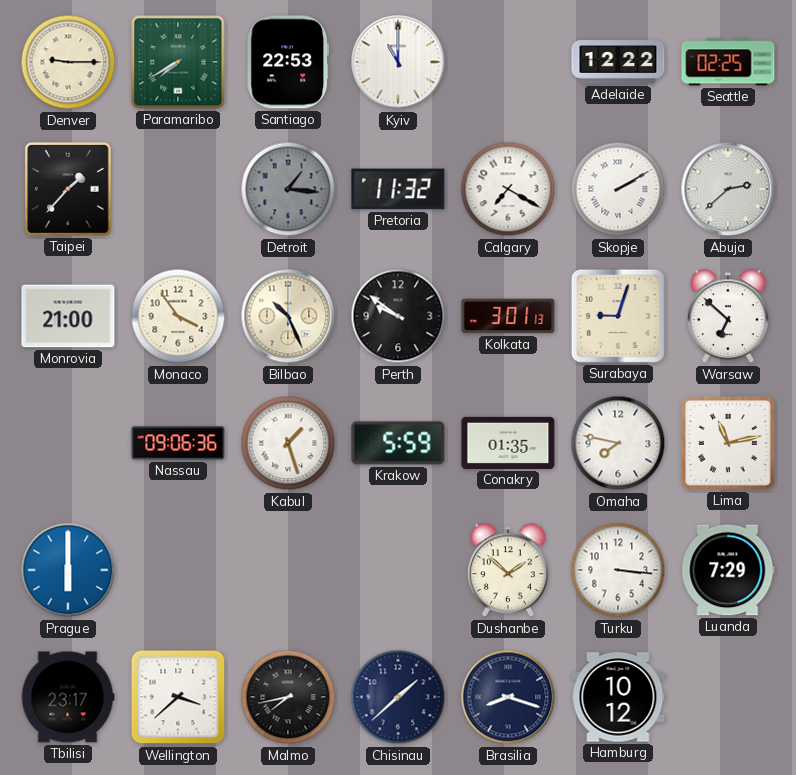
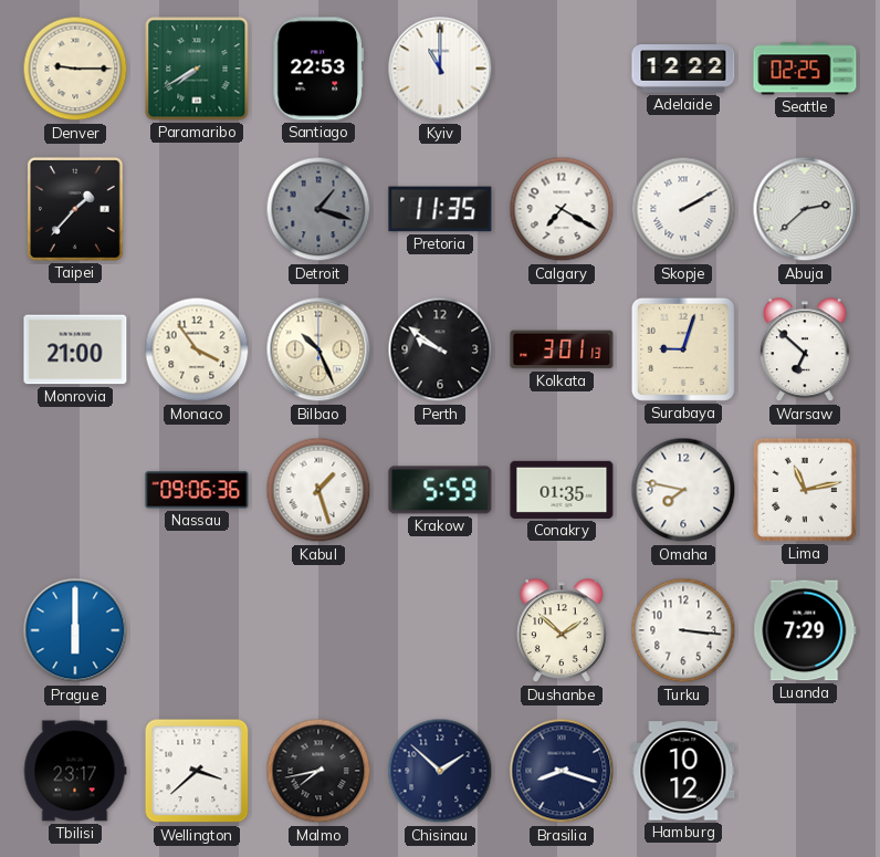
Detroit: 1:16 -> 1:18
Pretoria: 11:32 -> 11:35
Chisinau: 1:38 -> 1:52
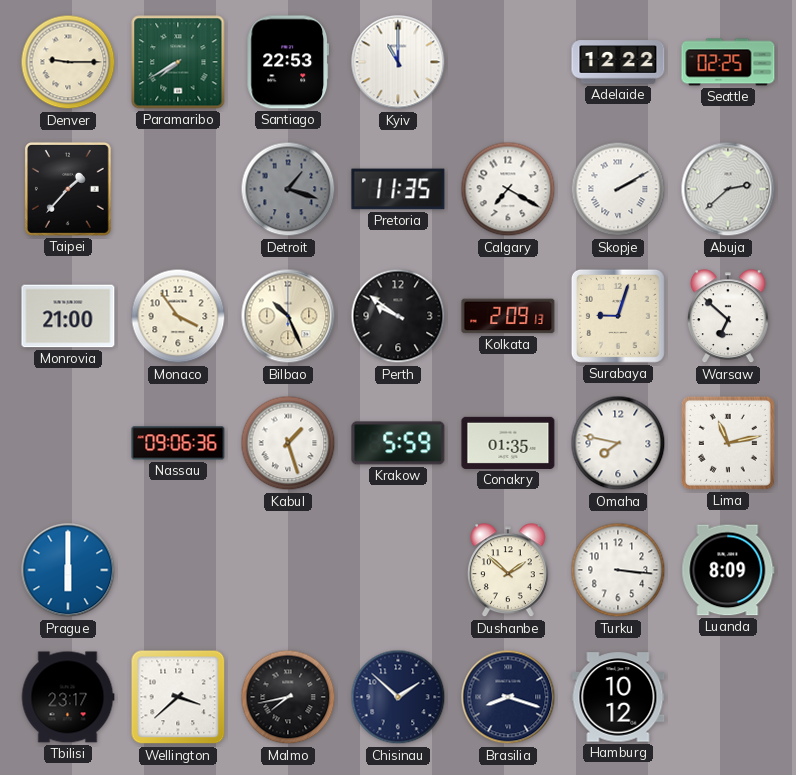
Kolkata: 3:01 -> 2:09
Luanda: 7:29 -> 8:09
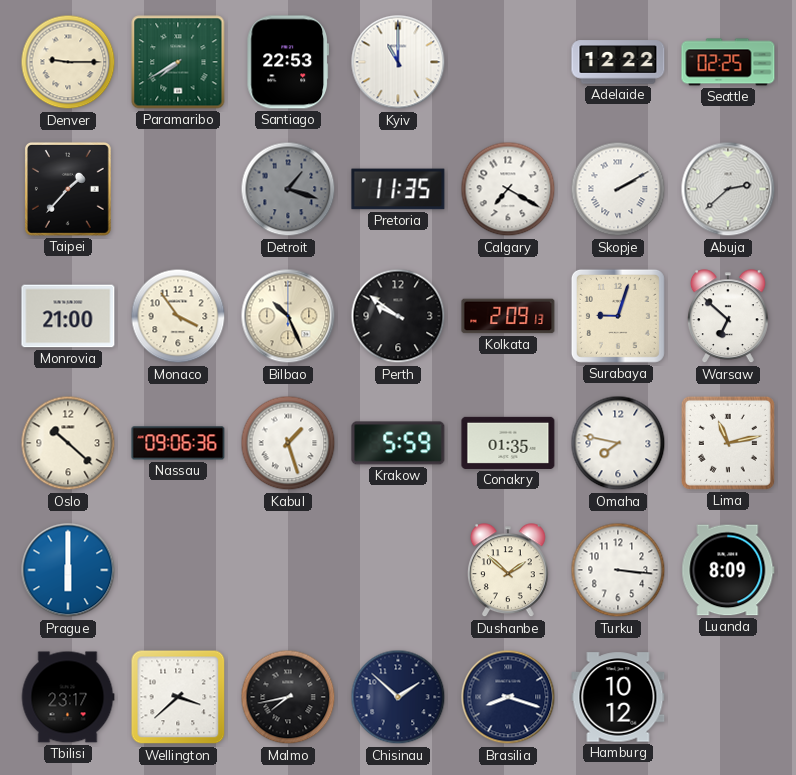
Oslo: none -> 10:22
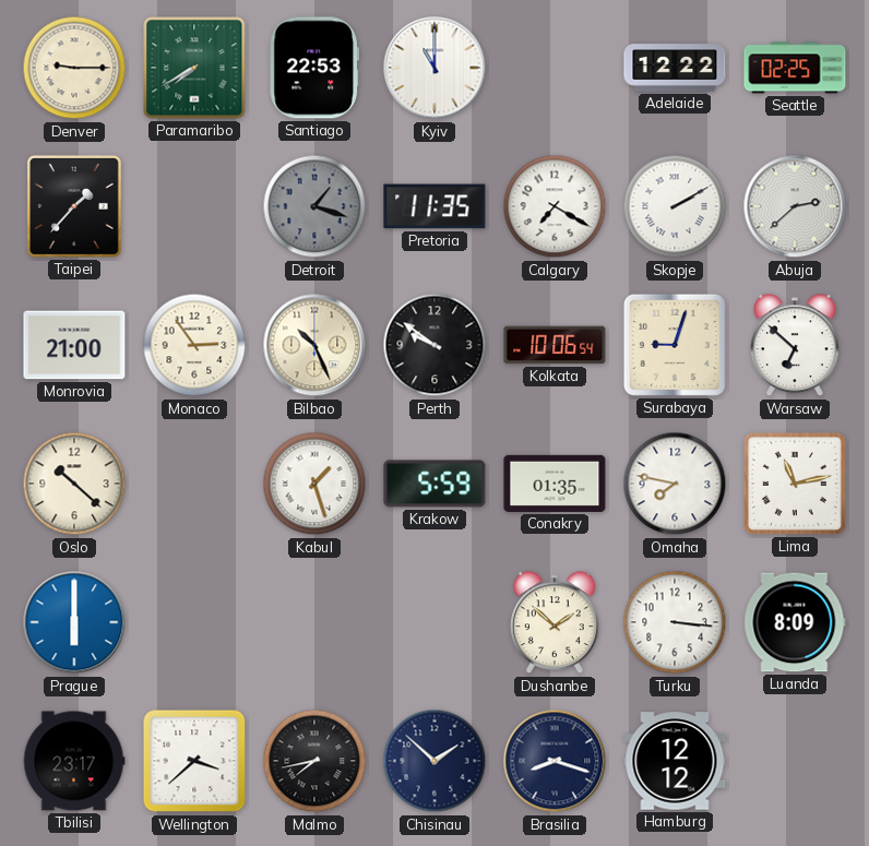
Monaco: 3:54 -> 2:54
Kolkata: 2:09 -> 10:06
Nassau: 09:06 -> none
Hamburg: 10:12 -> 12:12
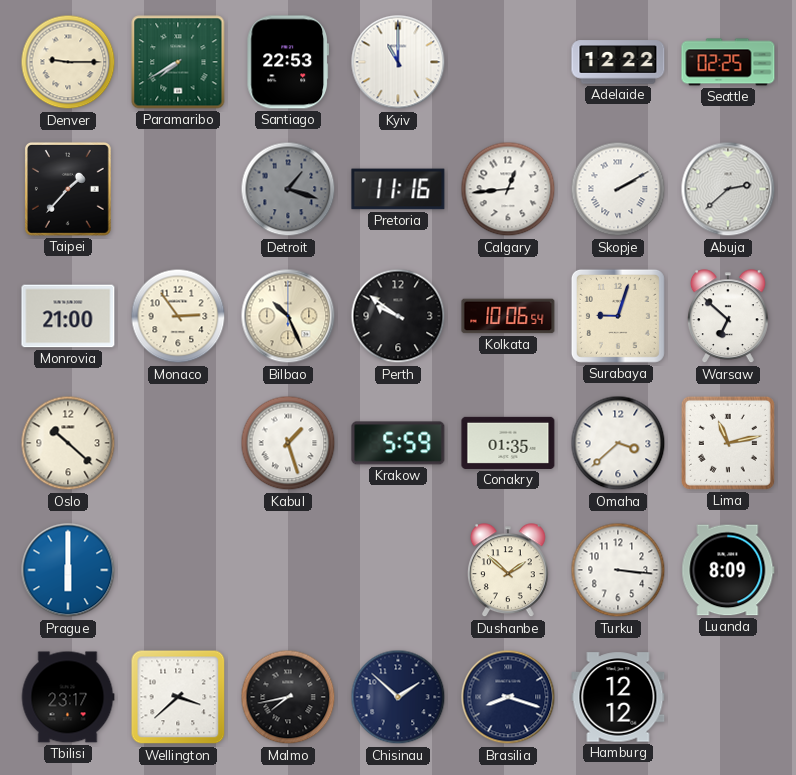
Pretoria: 11:35 -> 11:16
Calgary: 7:20 -> 12:44
Omaha: 7:47 -> 3:38
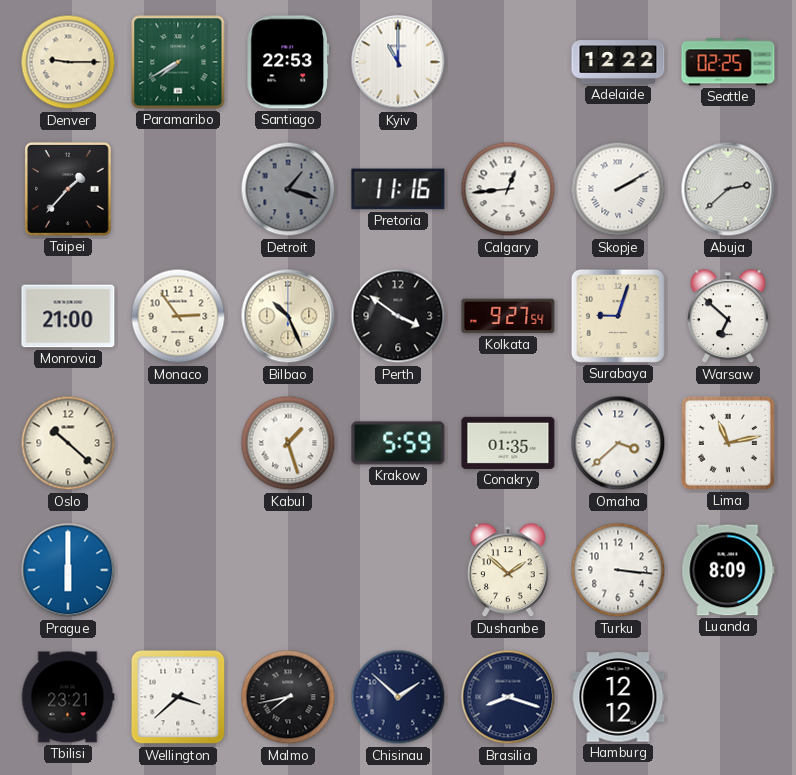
Perth: 9:51 -> 3:51
Kolkata: 10:06 -> 9:27
Tbilisi: 23:17 -> 23:21
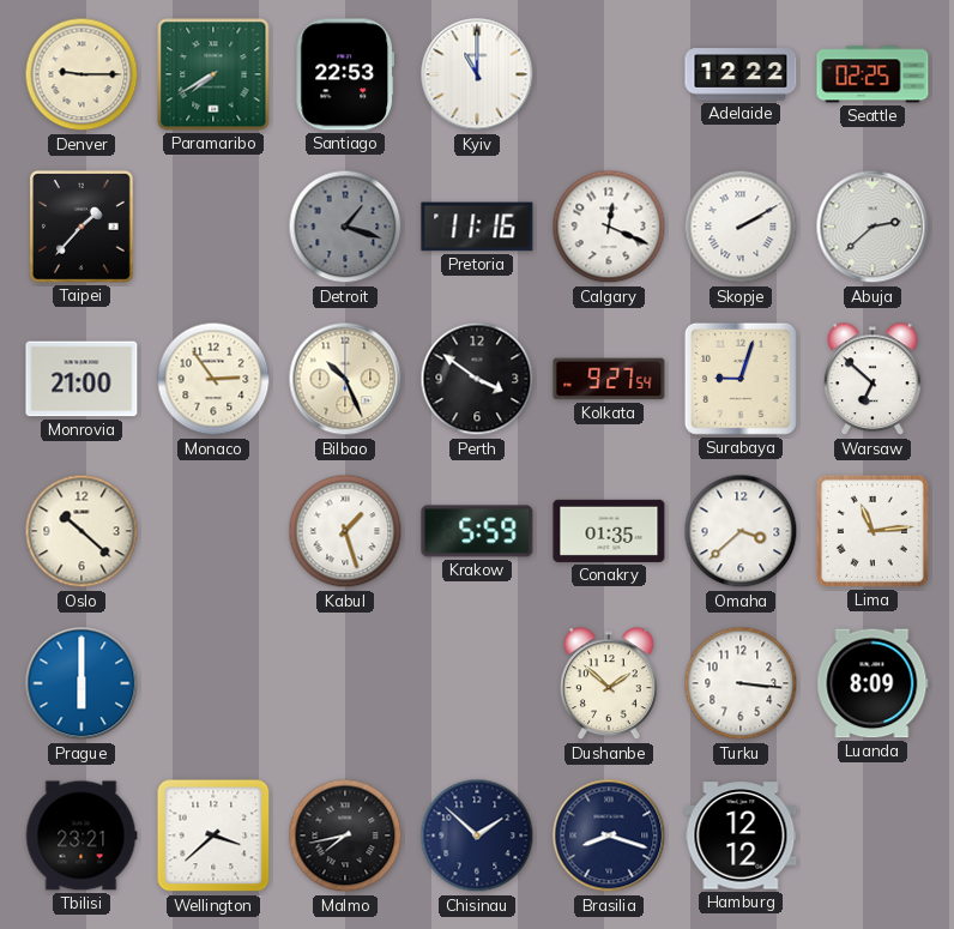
Calgary: 12:44 -> 12:19
Lima: 11:13 -> 11:14
